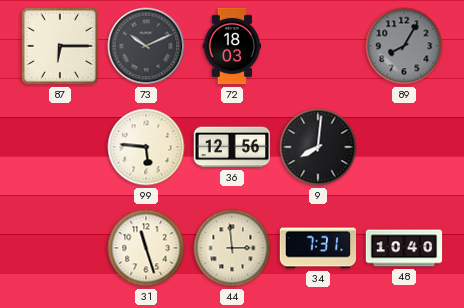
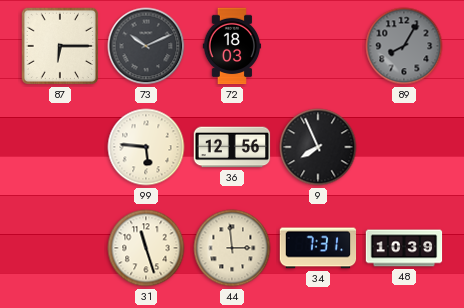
9: 8:01 -> 7:56
48: 10:40 -> 10:39
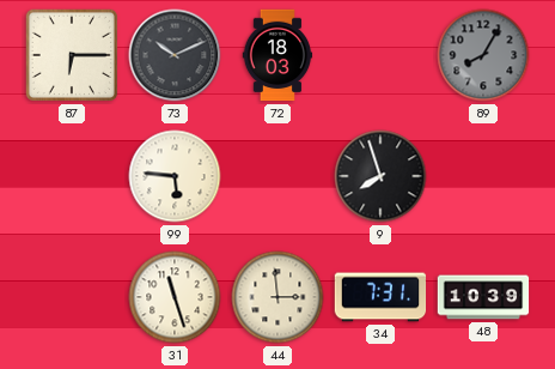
36: 12:56 -> none
9: 7:56 -> 7:57
